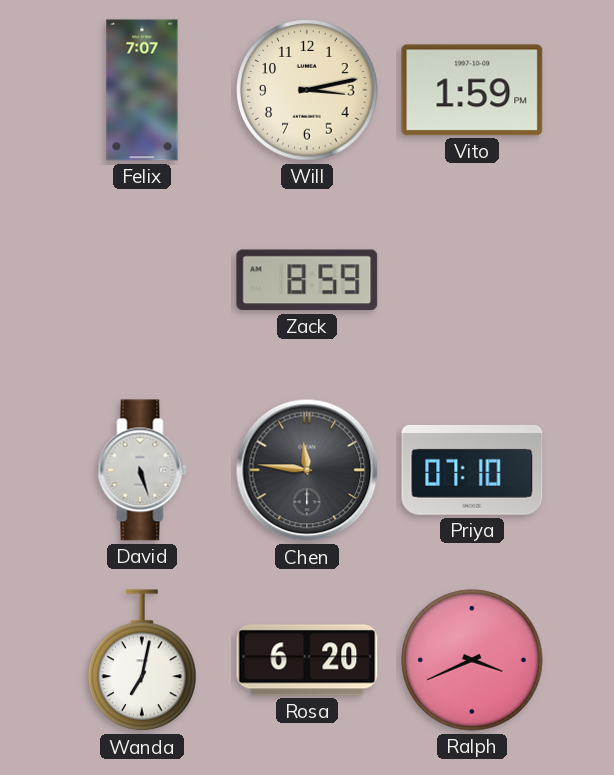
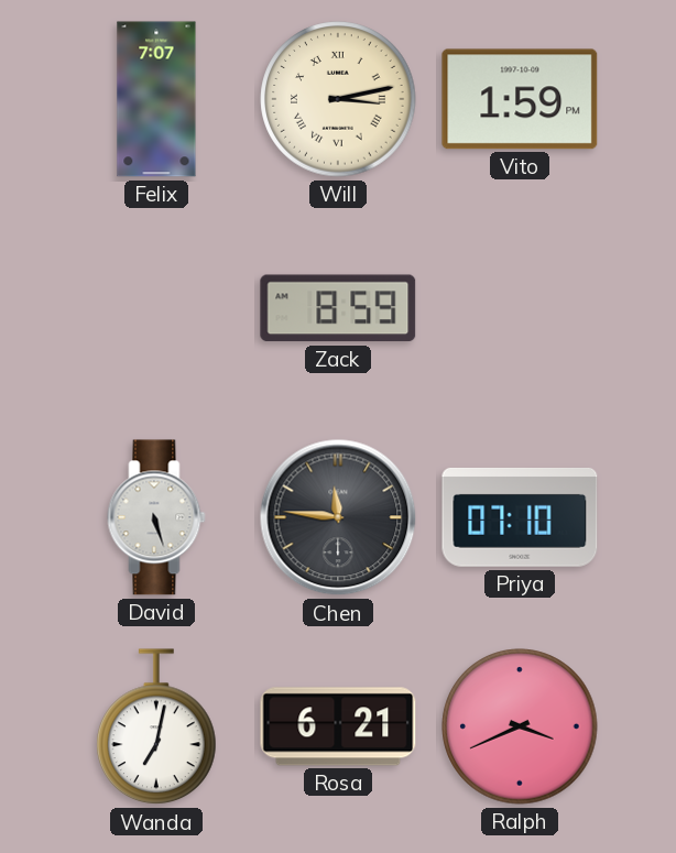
Will numerals: Arabic -> Roman
Rosa: 6:20 -> 6:21
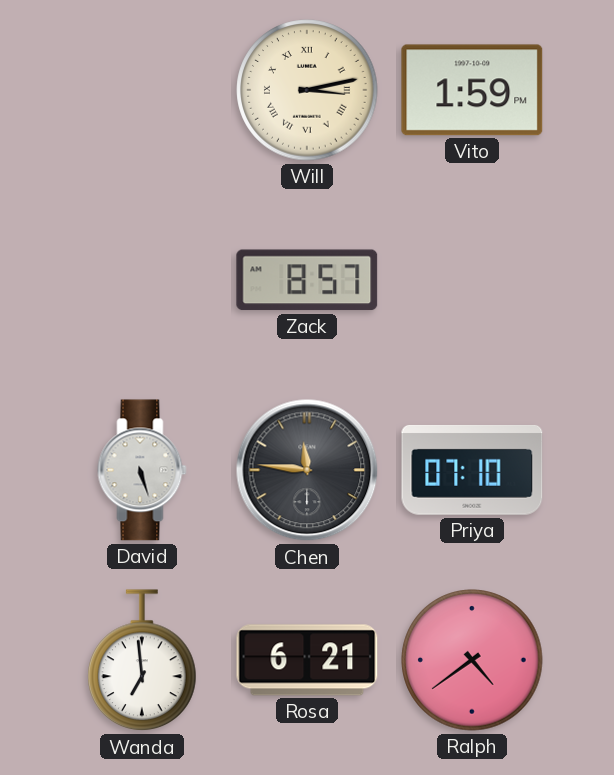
Felix: 7:07 -> none
Zack: 8:59 -> 8:57
Wanda: 7:02 -> 6:59
Ralph: 3:41 -> 4:39
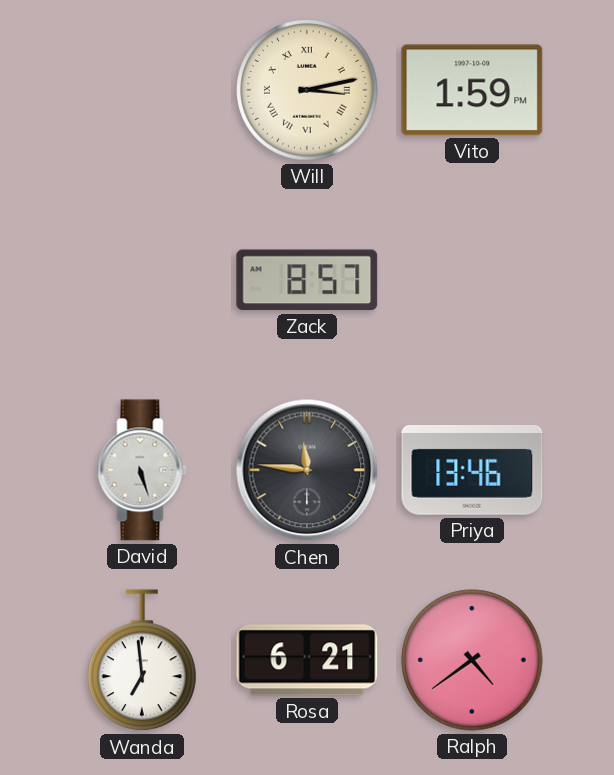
Priya: 07:10 -> 13:46
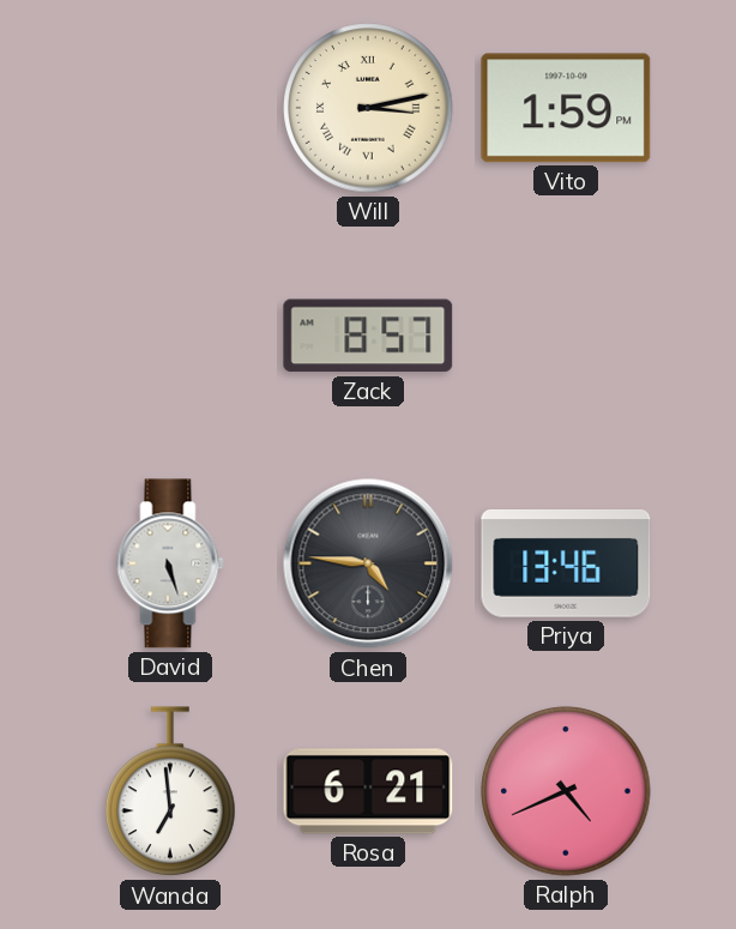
Chen: 11:46 -> 4:46
Ralph: 4:39 -> 4:41
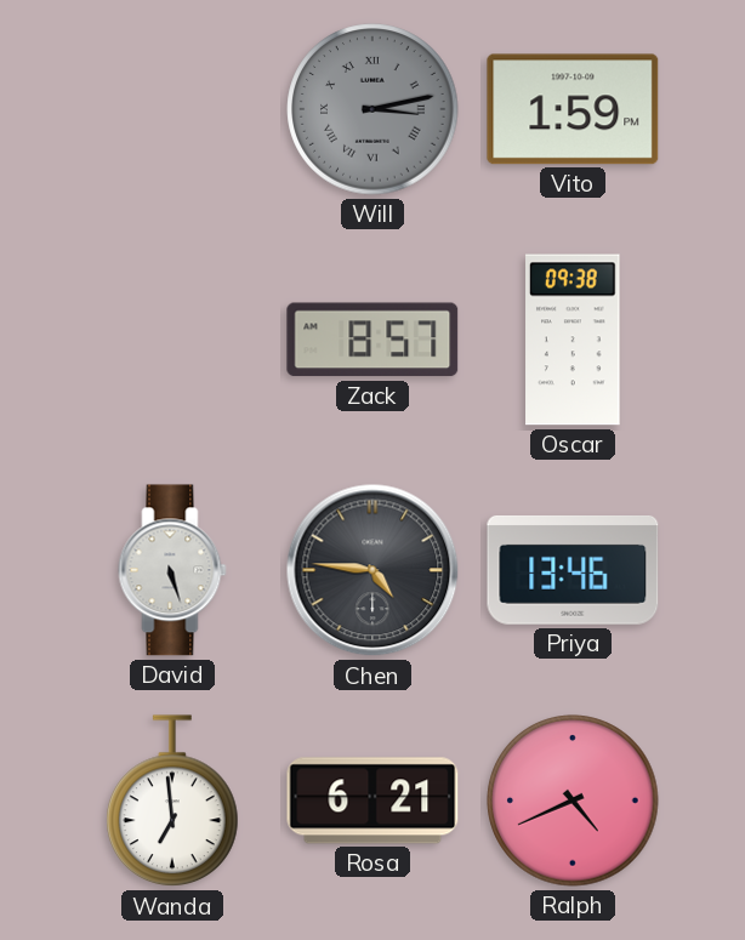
Will dial: cream -> grey
Oscar: none -> 09:38
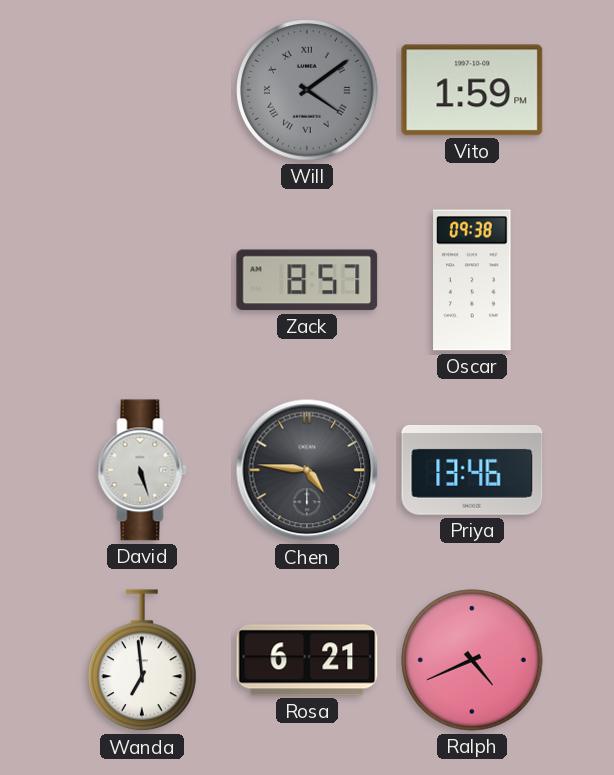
Will: 3:13 -> 4:09
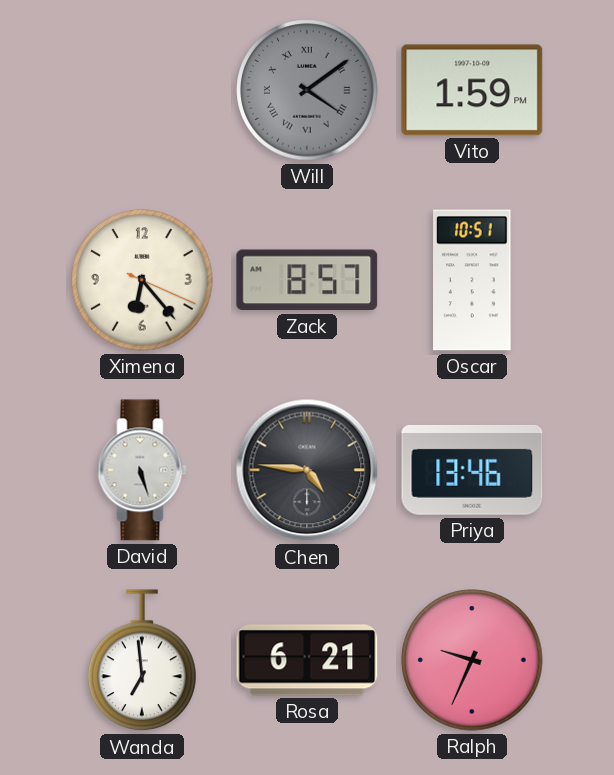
Ximena: none -> 6:23
Oscar: 09:38 -> 10:51
Ralph: 4:41 -> 9:34
